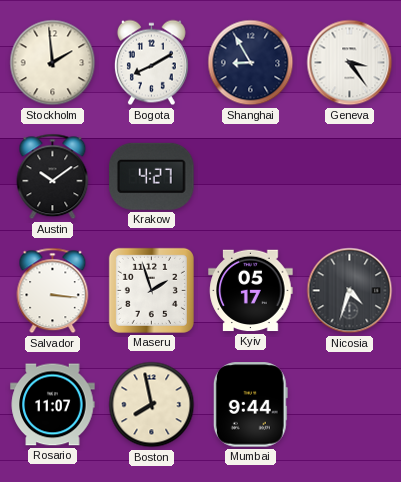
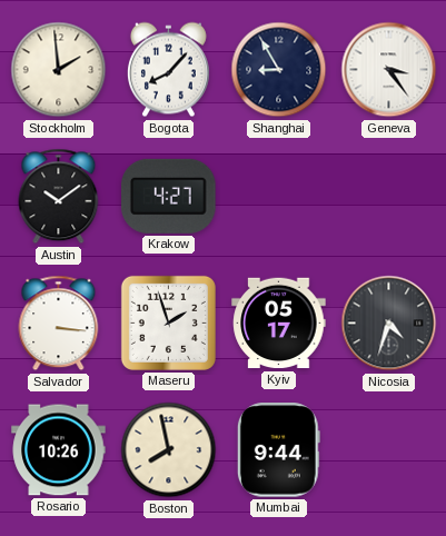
Bogota: 8:10 -> 8:07
Rosario: 11:07 -> 10:26
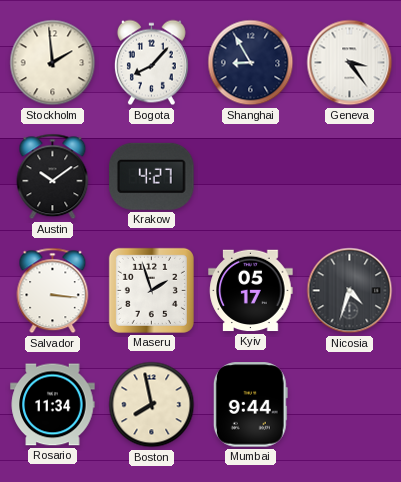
Rosario: 10:26 -> 11:34
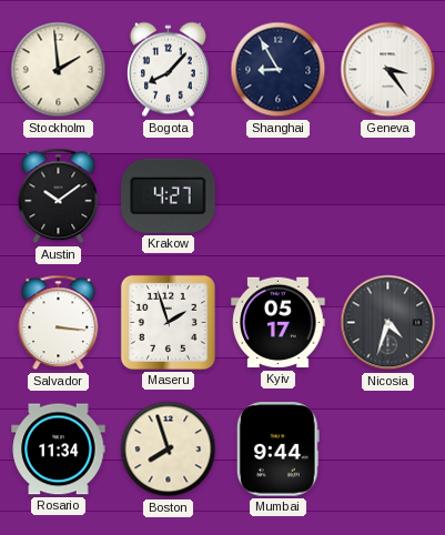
Boston: 7:58 -> 7:57
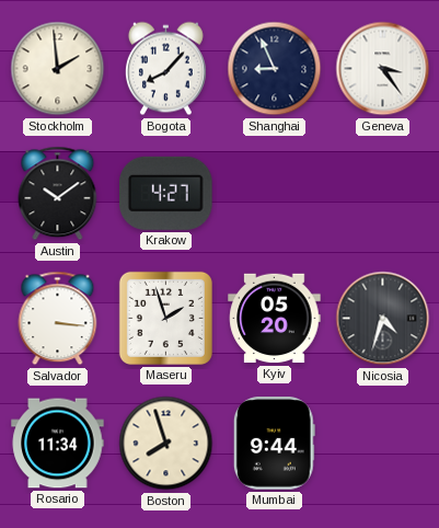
Shanghai: 8:55 -> 8:56
Kyiv: 05:17 -> 05:20
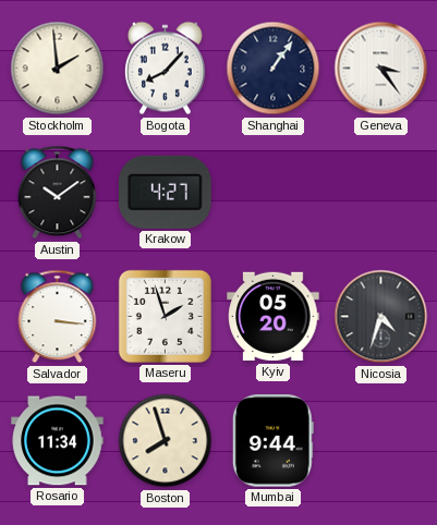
Shanghai: 8:56 -> 1:06
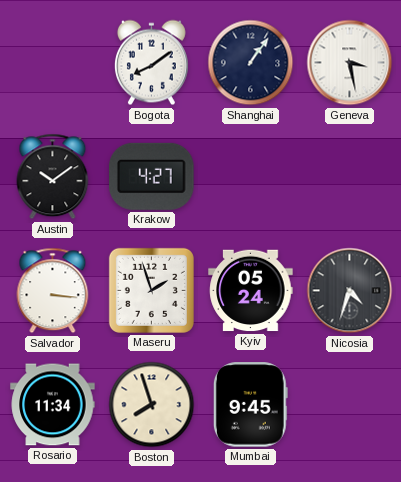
Stockholm: 1:59 -> none
Bogota: 8:07 -> 8:09
Geneva: 3:24 -> 3:28
Kyiv: 05:20 -> 05:24
Mumbai: 9:44 -> 9:45
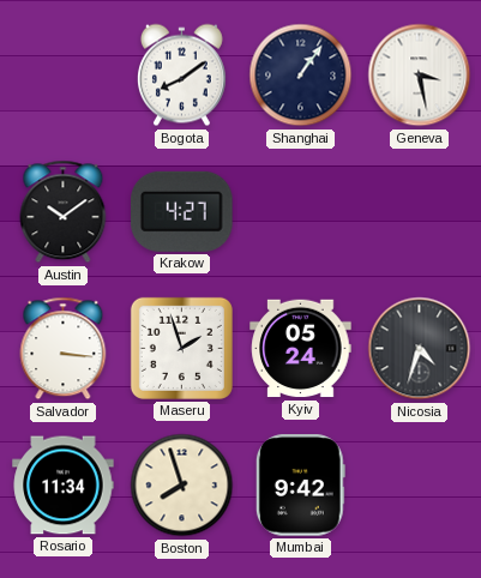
Mumbai: 9:45 -> 9:42
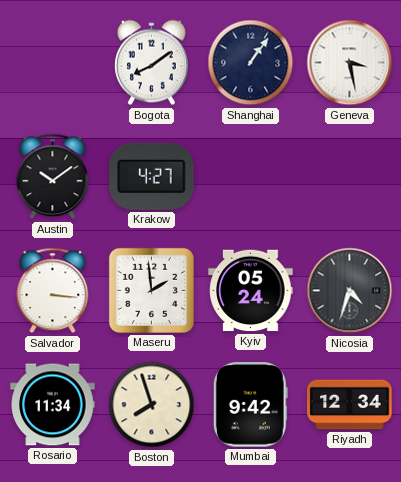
Maseru: 1:57 -> 1:59
Riyadh: none -> 12:34
